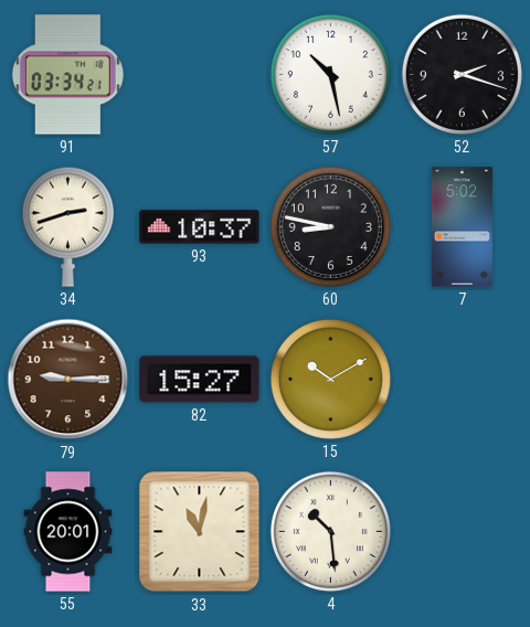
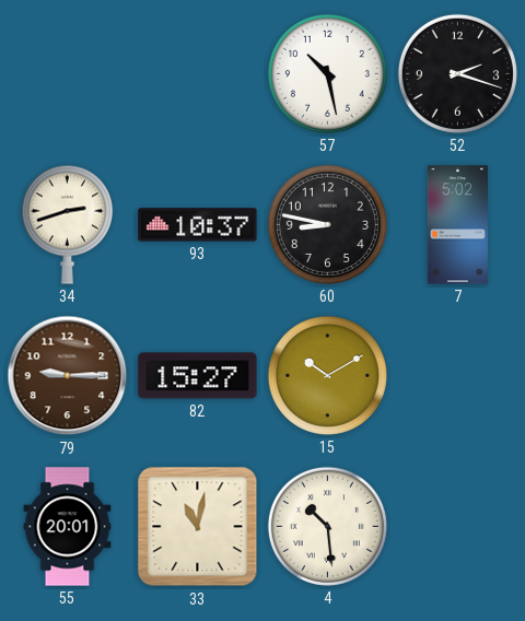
91: 03:34 -> none
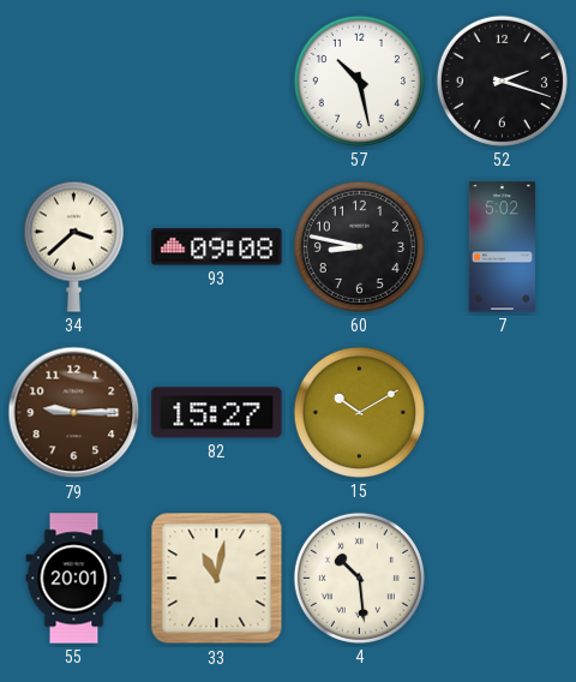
34: 2:42 -> 3:38
93: 10:37 -> 09:08
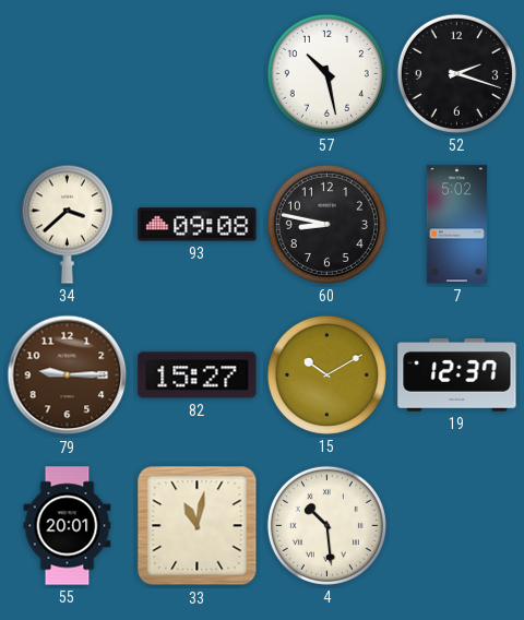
19: none -> 12:37
